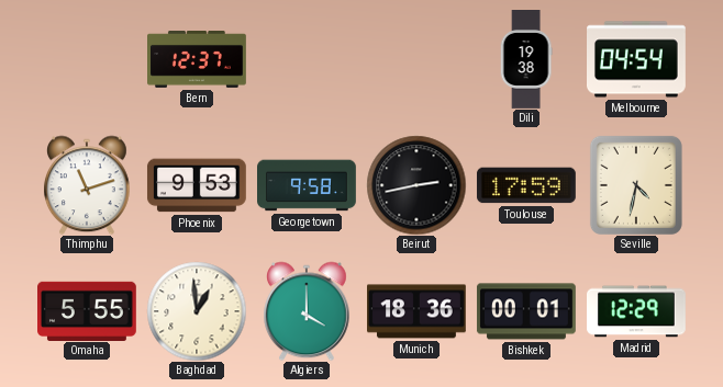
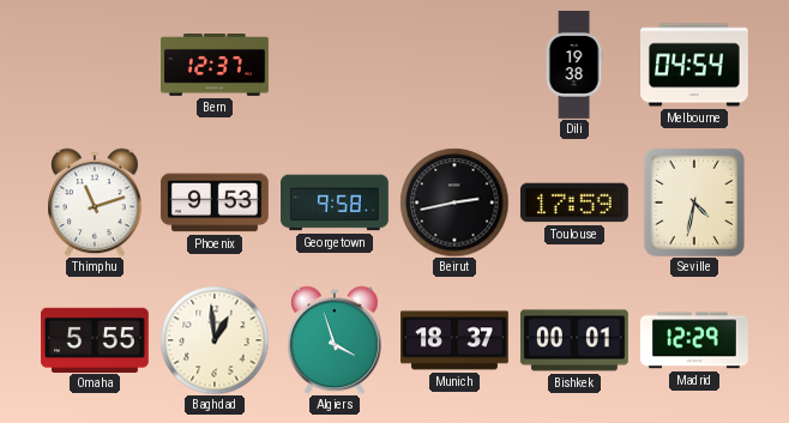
Algiers: 4:00 -> 3:57
Munich: 18:36 -> 18:37
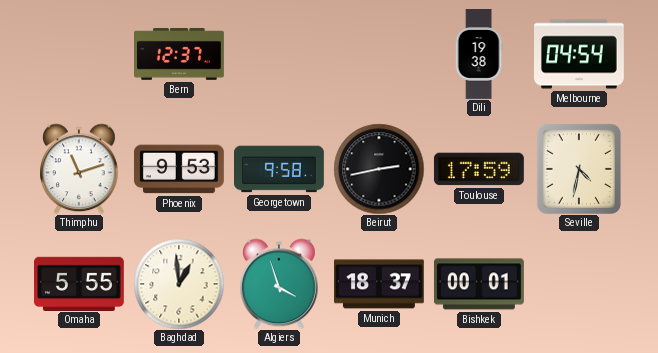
Madrid: 12:29 -> none
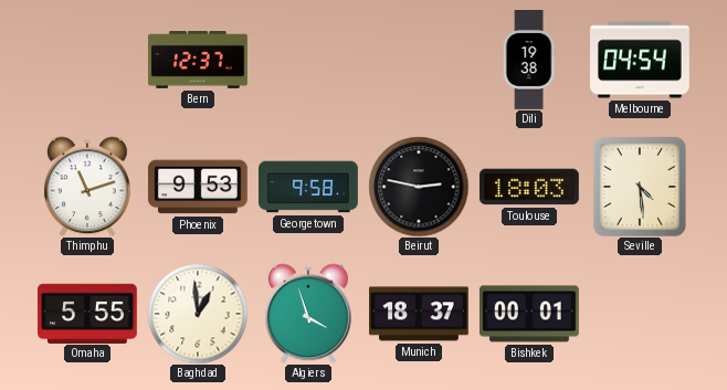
Beirut: 2:43 -> 2:47
Toulouse: 17:59 -> 18:03
Seville: 4:32 -> 4:29
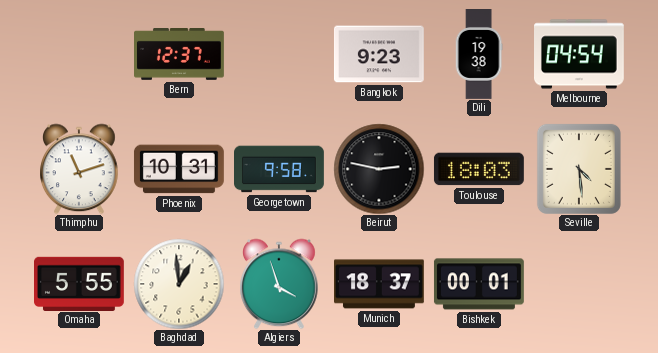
Bangkok: none -> 9:23
Phoenix: 9:53 -> 10:31
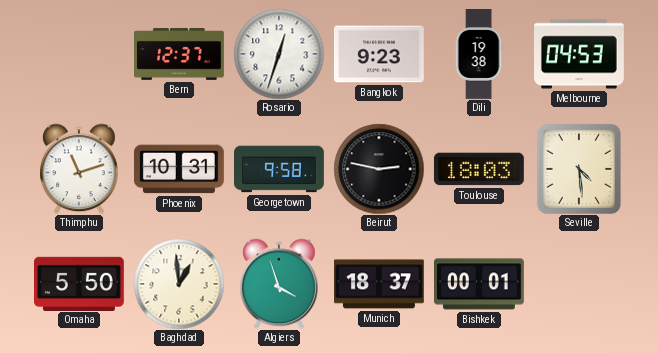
Rosario: none -> 12:33
Melbourne: 04:54 -> 04:53
Omaha: 5:55 -> 5:50
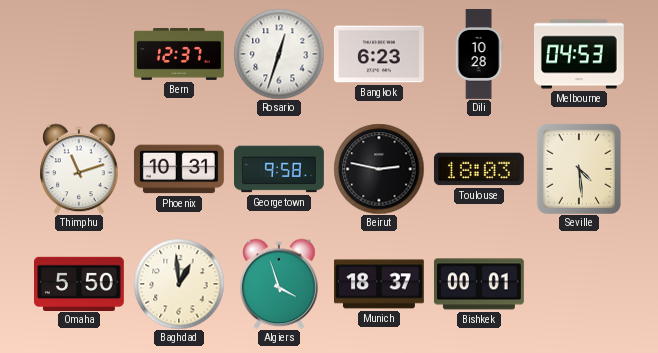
Bangkok: 9:23 -> 6:23
Dili: 19:38 -> 10:28
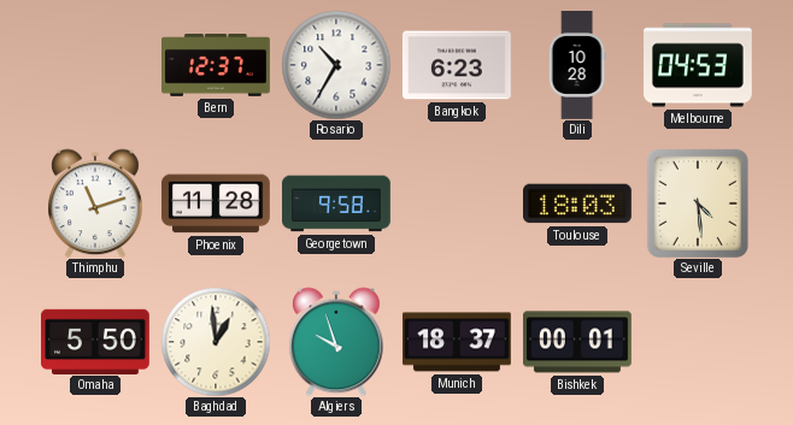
Rosario: 12:33 -> 10:35
Phoenix: 10:31 -> 11:28
Beirut: 2:47 -> none
Algiers: 3:57 -> 9:57
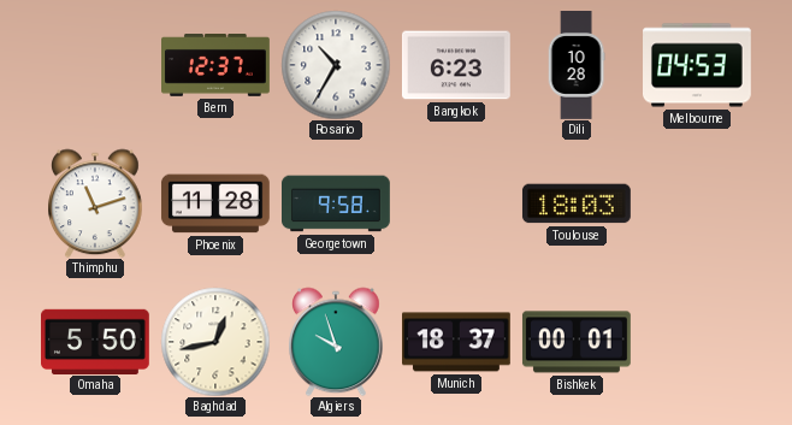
Seville: 4:29 -> none
Baghdad: 12:59 -> 12:43
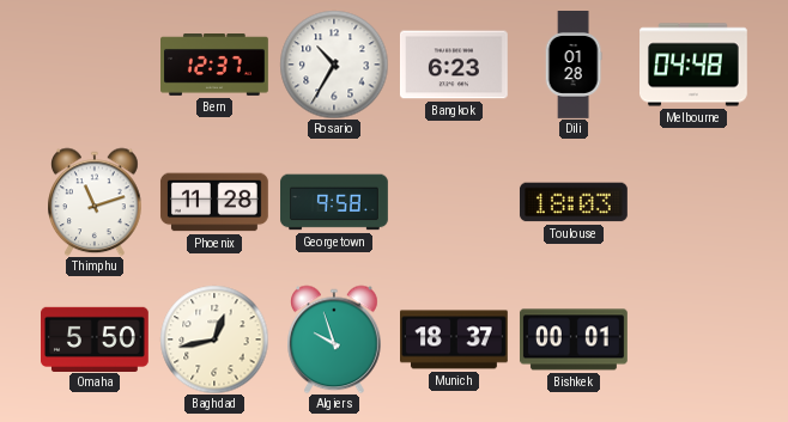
Dili: 10:28 -> 01:28
Melbourne: 04:53 -> 04:48
